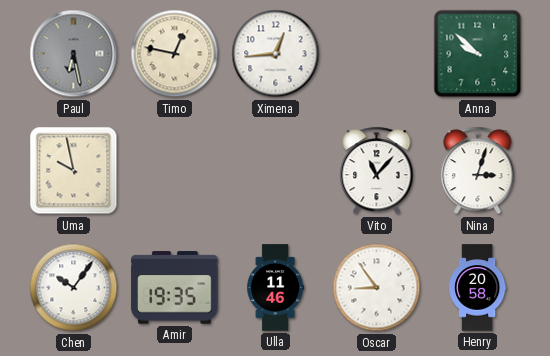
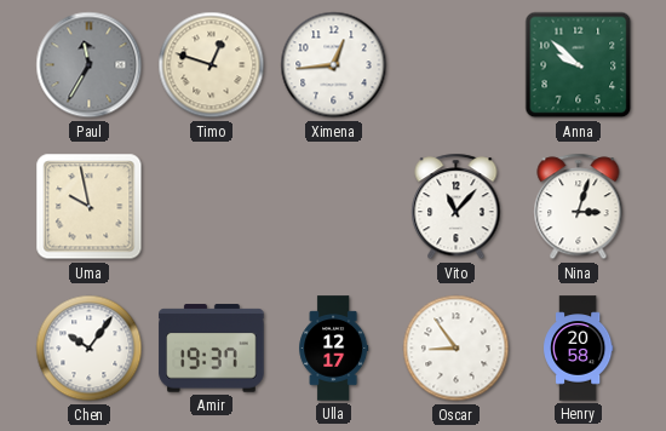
Paul: 6:28 -> 11:35
Timo: 12:47 -> 12:48
Amir: 19:35 -> 19:37
Ulla: 11:46 -> 12:17
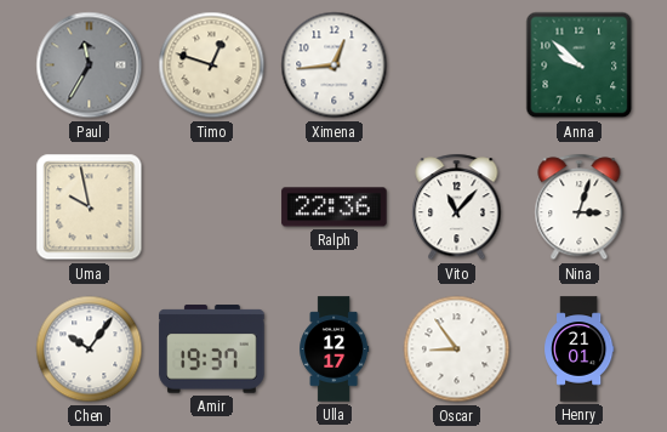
Ralph: none -> 22:36
Henry: 20:58 -> 21:01
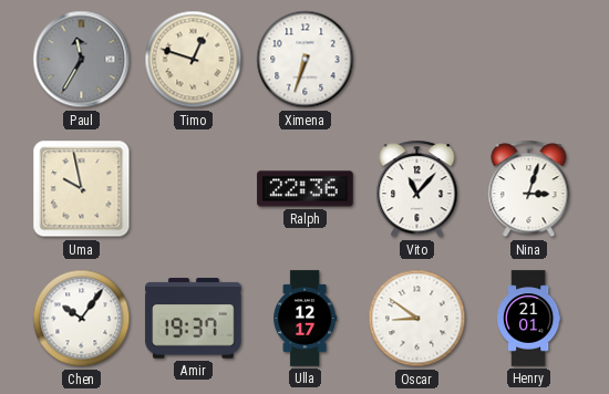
Ximena: 12:44 -> 6:33
Anna: 9:52 -> none
Oscar: 8:54 -> 8:51
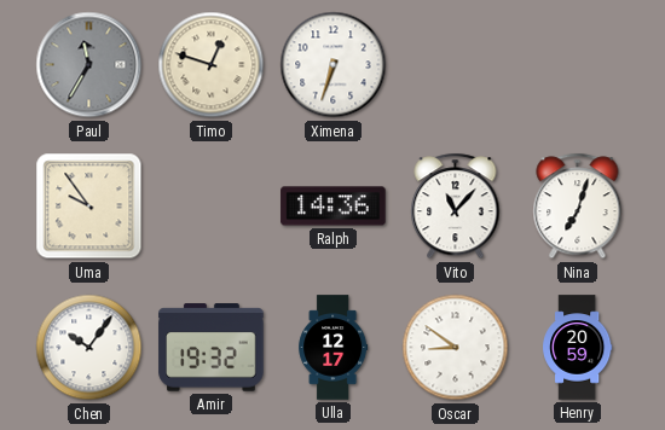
Uma: 9:58 -> 9:54
Ralph: 22:36 -> 14:36
Nina: 3:03 -> 7:03
Amir: 19:37 -> 19:32
Henry: 21:01 -> 20:59
